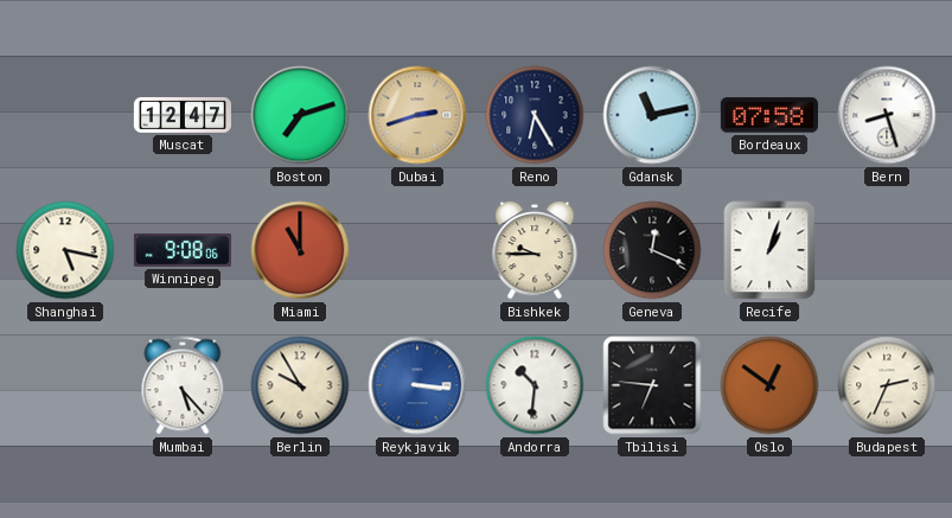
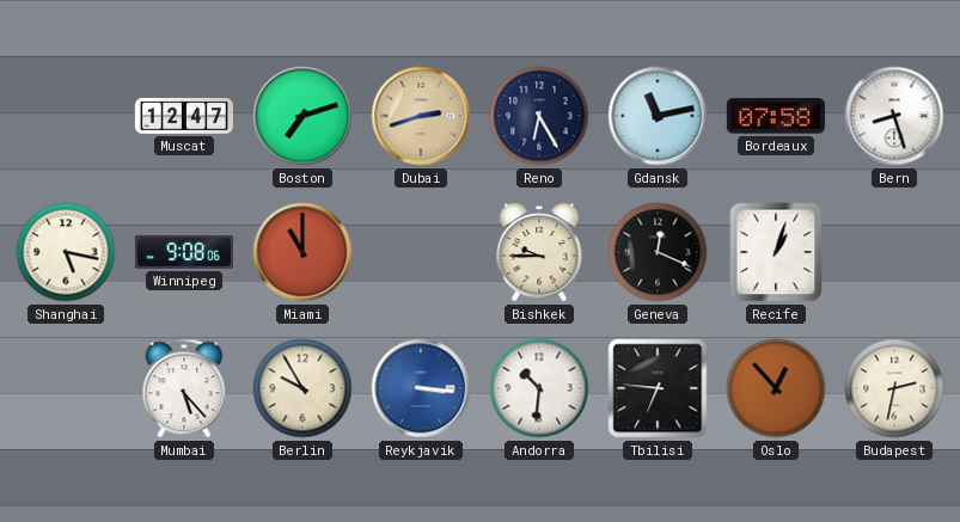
Oslo: 12:51 -> 12:53
Budapest: 2:34 -> 2:32
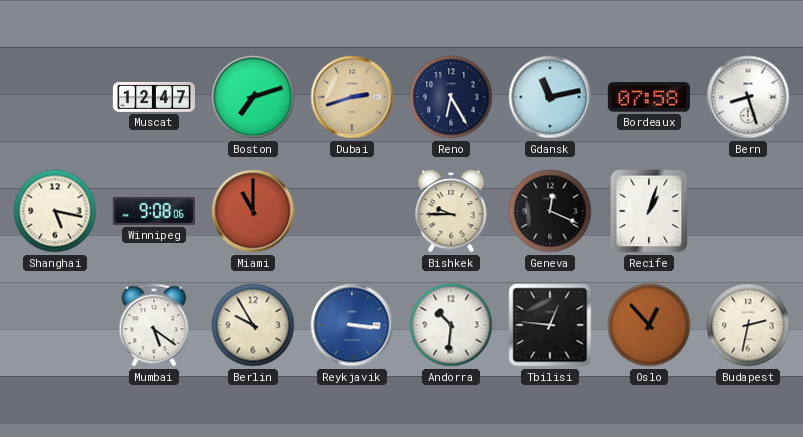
Mumbai: 5:23 -> 5:21
Tbilisi: 6:46 -> 12:46
